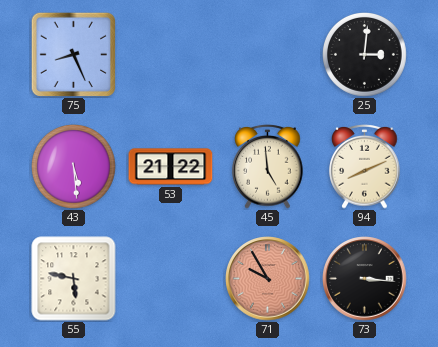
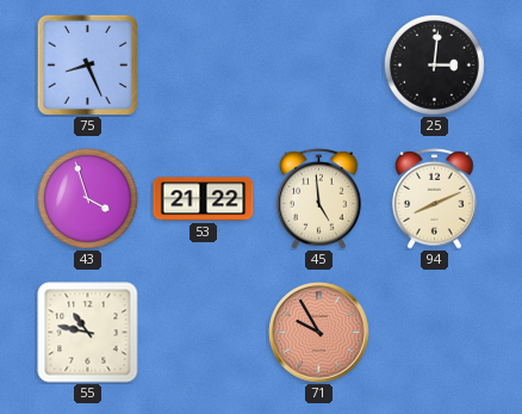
43: 5:29 -> 3:57
55: 5:47 -> 10:47
73: 3:16 -> none
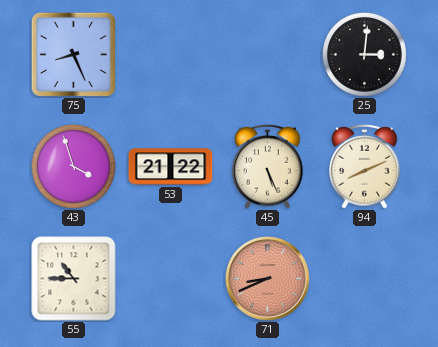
45: 4:59 -> 5:26
55: 10:47 -> 10:45
71: 9:55 -> 8:41
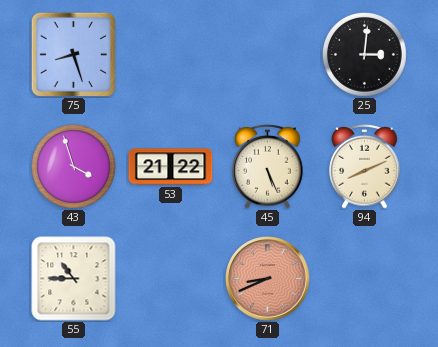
75: 8:26 -> 8:27
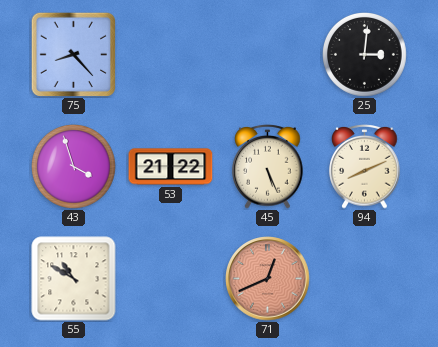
75: 8:27 -> 8:23
55: 10:45 -> 10:50
71: 8:41 -> 12:41
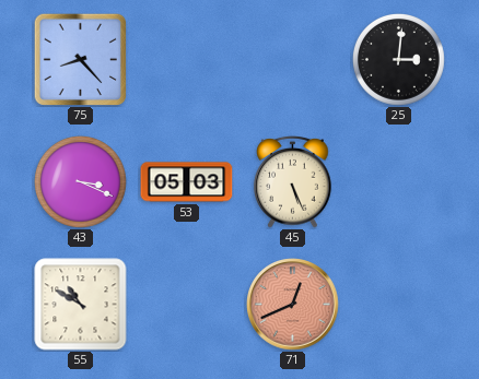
43: 3:57 -> 3:19
53: 21:22 -> 05:03
94: 8:11 -> none
